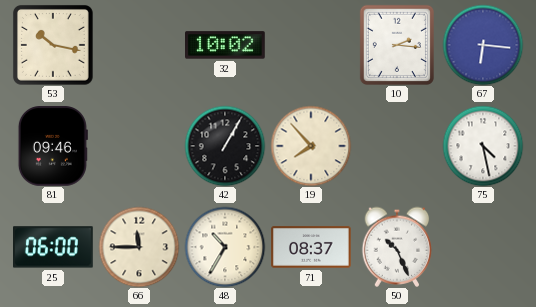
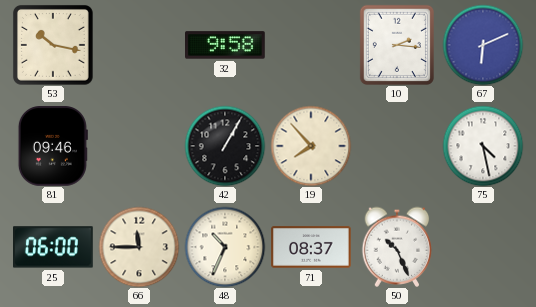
32: 10:02 -> 9:58
67: 6:16 -> 6:11
48: 10:35 -> 10:34
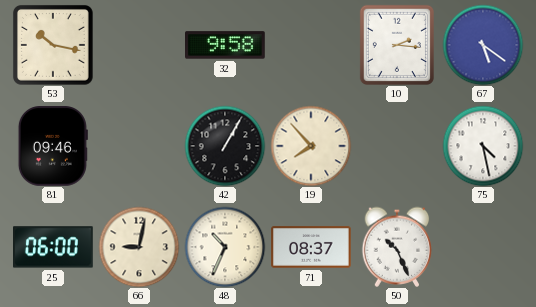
67: 6:11 -> 5:21
66: 11:45 -> 9:02
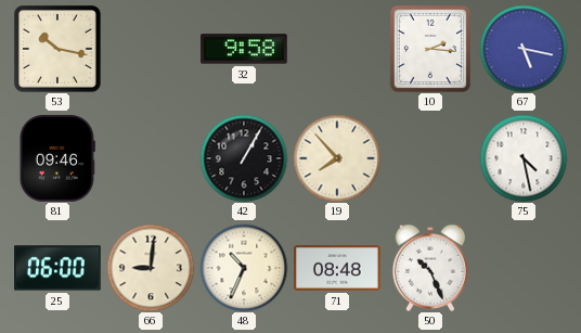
67: 5:21 -> 5:17
66: 9:02 -> 9:01
71: 08:37 -> 08:48
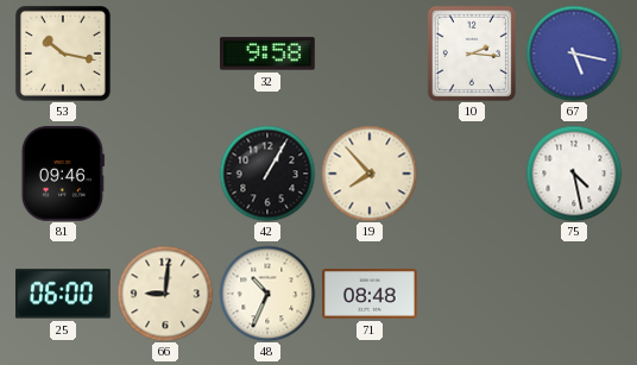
50: 10:26 -> none
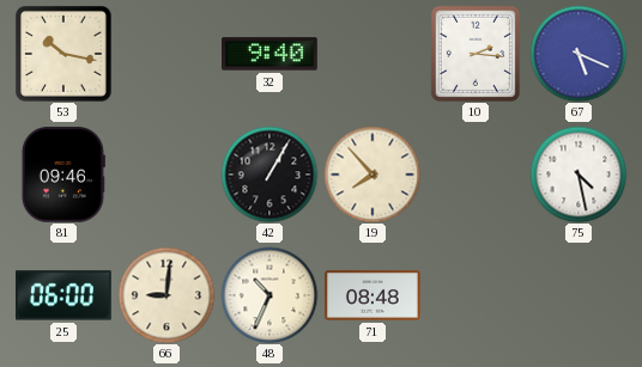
32: 9:58 -> 9:40
67: 5:17 -> 5:19
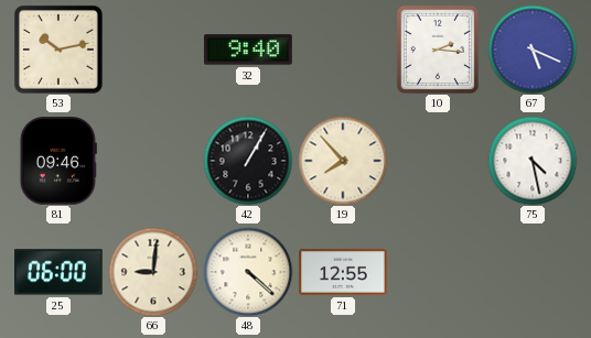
53: 10:17 -> 10:13
48: 10:34 -> 4:22
71: 08:48 -> 12:55
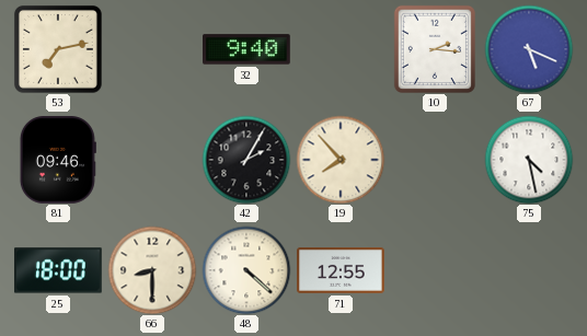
53: 10:13 -> 7:13
42: 1:05 -> 2:05
25: 06:00 -> 18:00
66: 9:01 -> 8:30
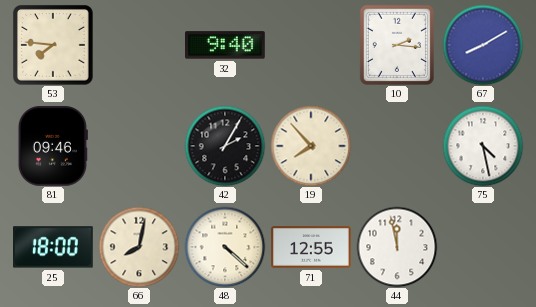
53: 7:13 -> 7:46
67: 5:19 -> 8:10
66: 8:30 -> 8:02
44: none -> 11:58
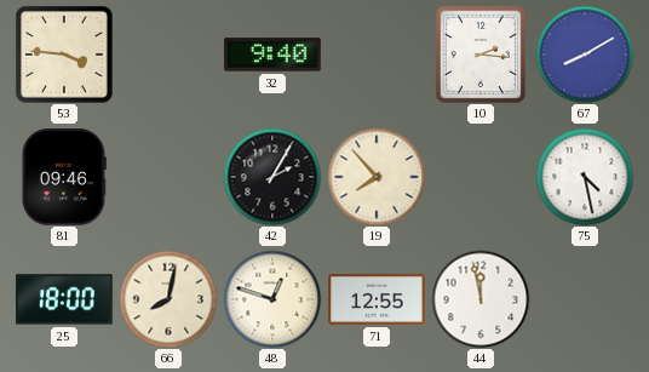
53: 7:46 -> 3:46
48: 4:22 -> 12:48
